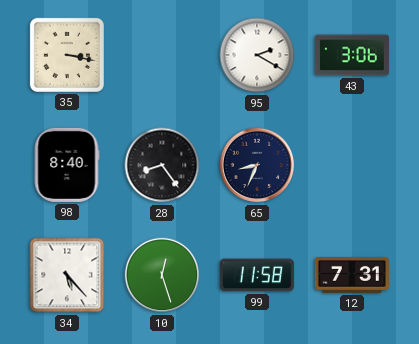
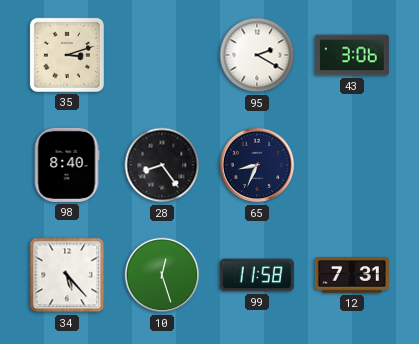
35: 3:17 -> 3:12
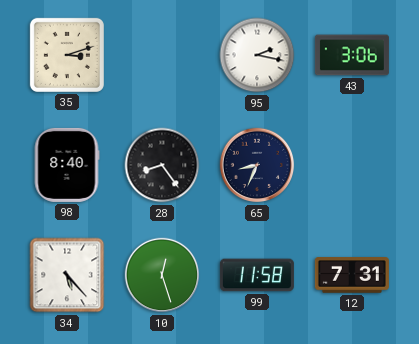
95: 2:20 -> 2:17
